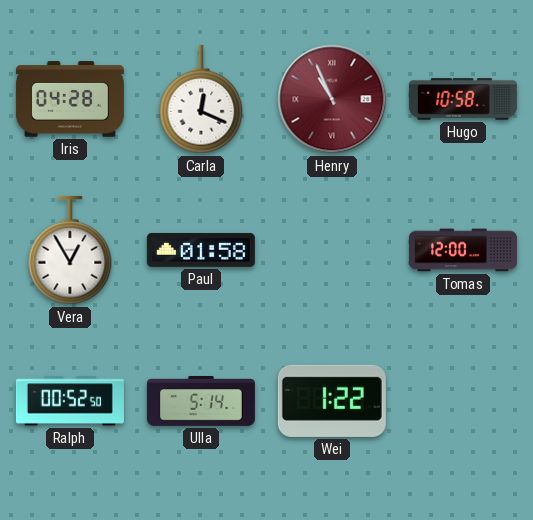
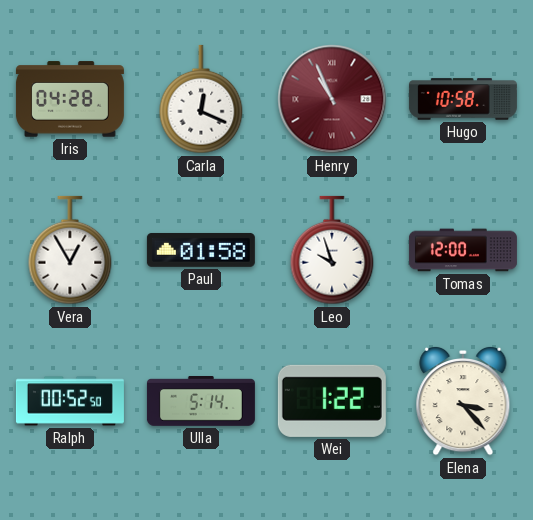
Leo: none -> 9:57
Elena: none -> 3:23
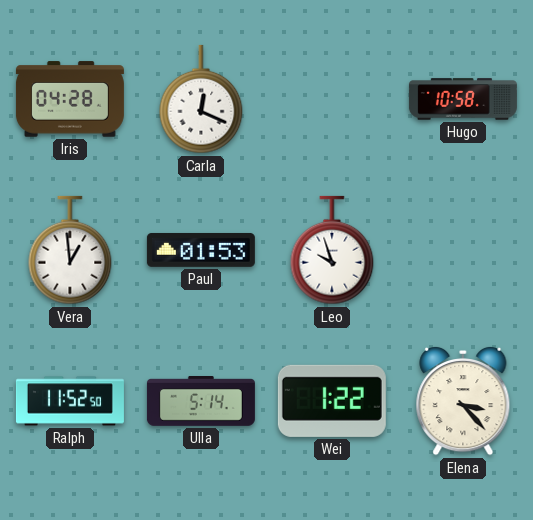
Henry: 10:56 -> none
Vera: 12:55 -> 12:59
Paul: 01:58 -> 01:53
Tomas: 12:00 -> none
Ralph: 00:52 -> 11:52
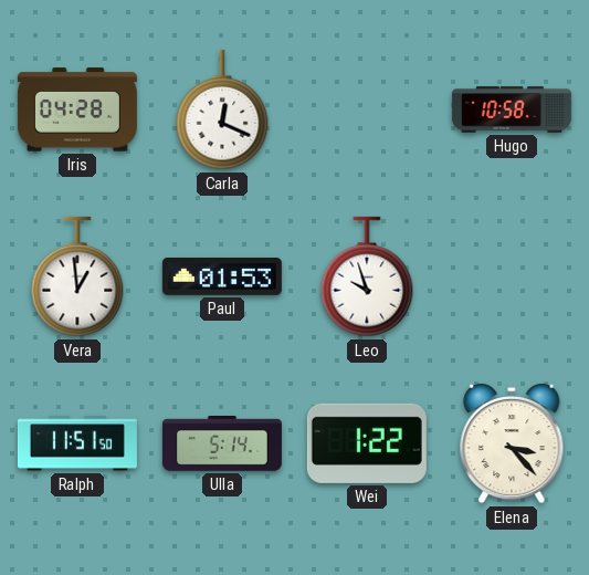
Ralph: 11:52 -> 11:51
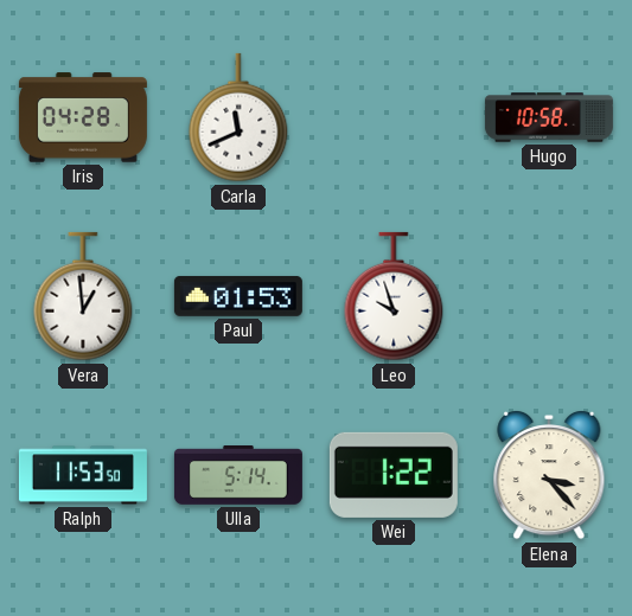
Carla: 12:19 -> 11:41
Ralph: 11:51 -> 11:53
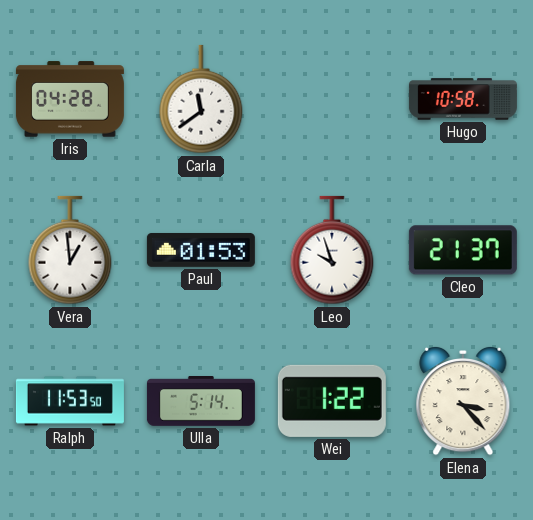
Carla: 11:41 -> 11:39
Cleo: none -> 21:37
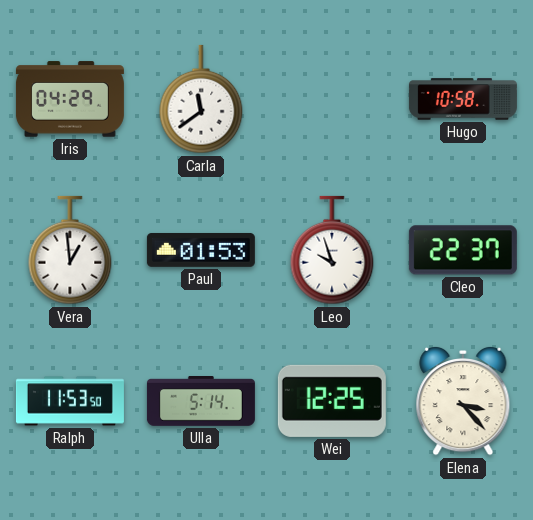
Iris: 04:28 -> 04:29
Cleo: 21:37 -> 22:37
Wei: 1:22 -> 12:25
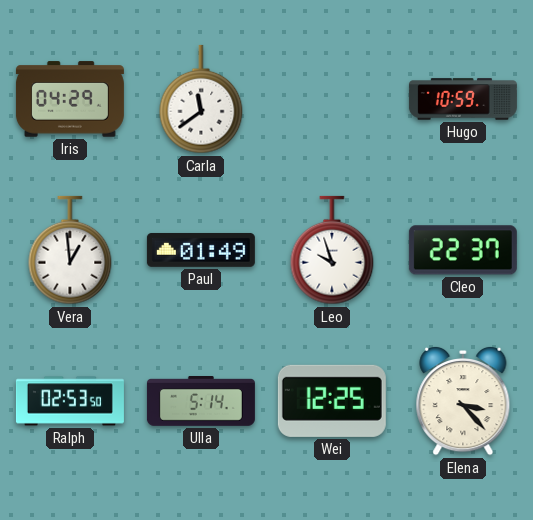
Hugo: 10:58 -> 10:59
Paul: 01:53 -> 01:49
Ralph: 11:53 -> 02:53
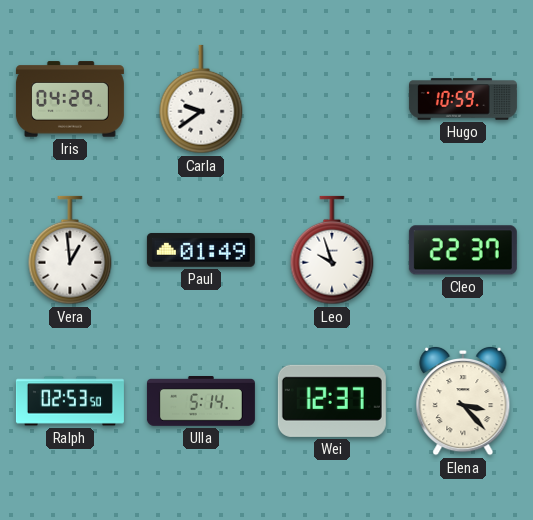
Carla: 11:39 -> 9:39
Wei: 12:25 -> 12:37
